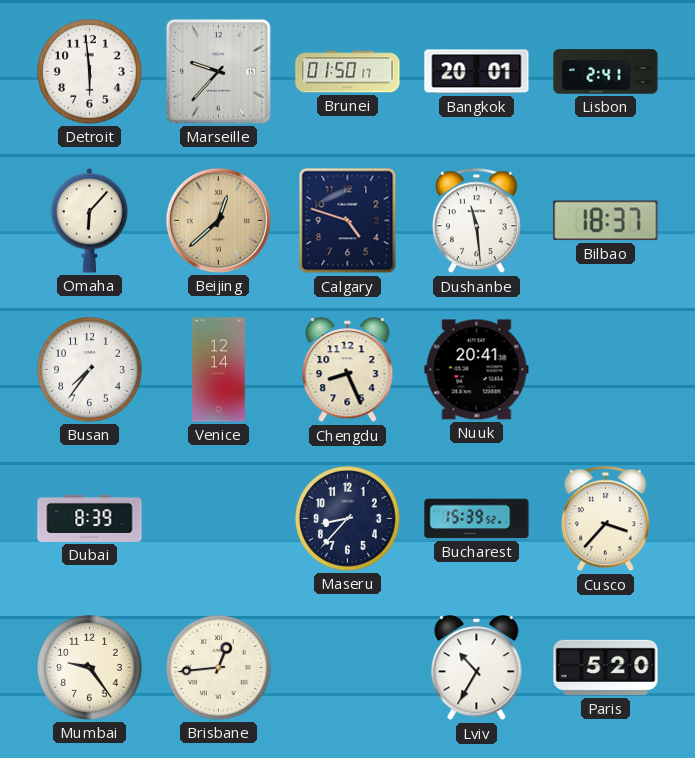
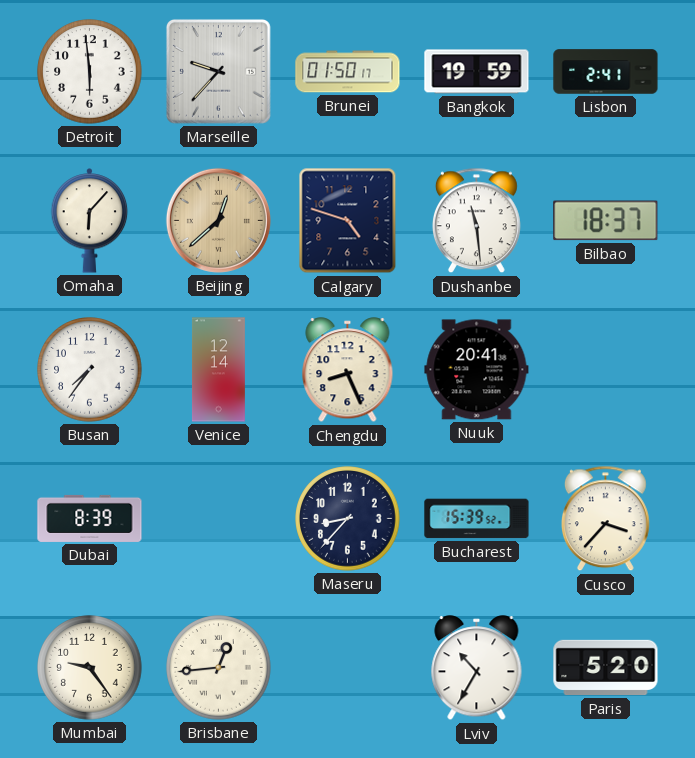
Bangkok: 20:01 -> 19:59
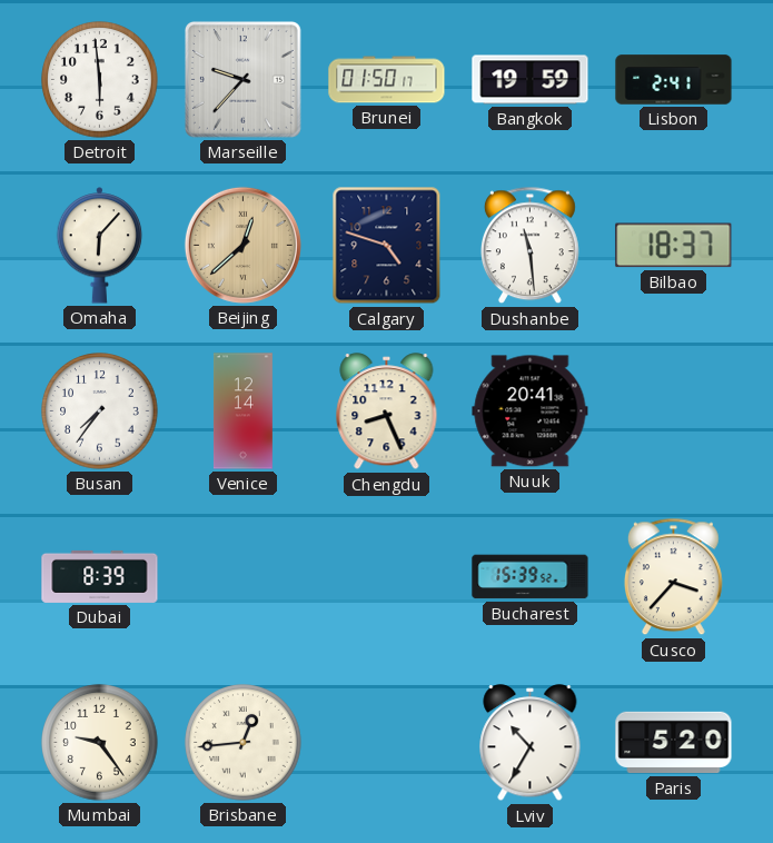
Maseru: 8:37 -> none
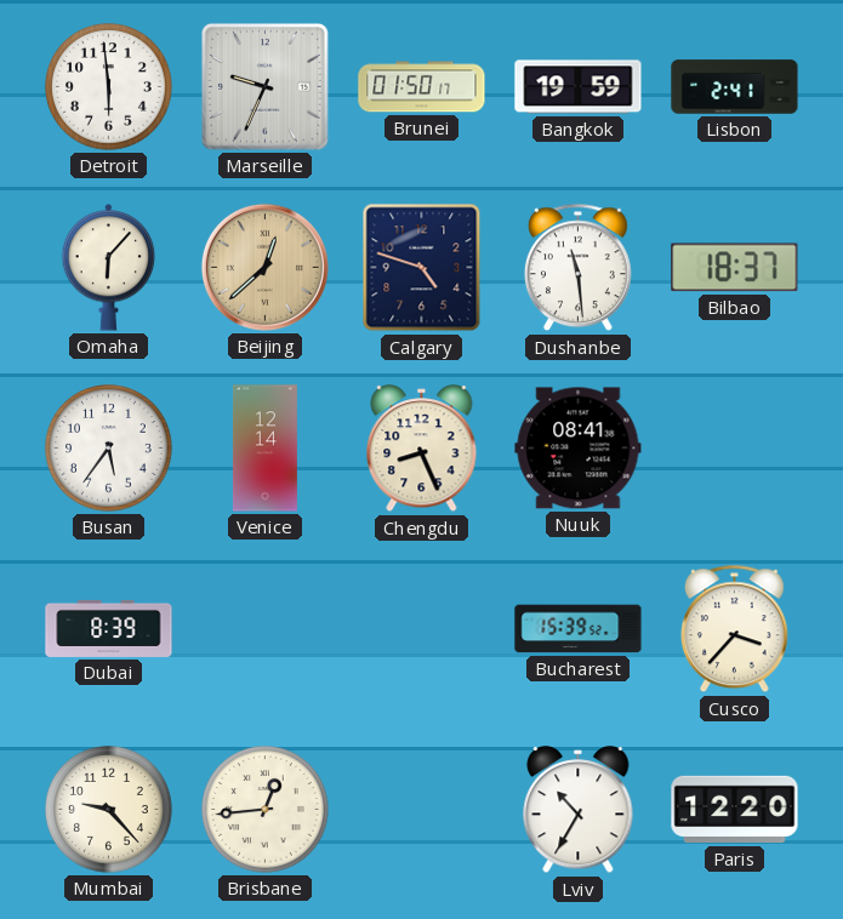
Marseille: 9:37 -> 9:34
Busan: 7:36 -> 5:36
Nuuk: 20:41 -> 08:41
Mumbai: 9:24 -> 9:23
Paris: 5:20 -> 12:20
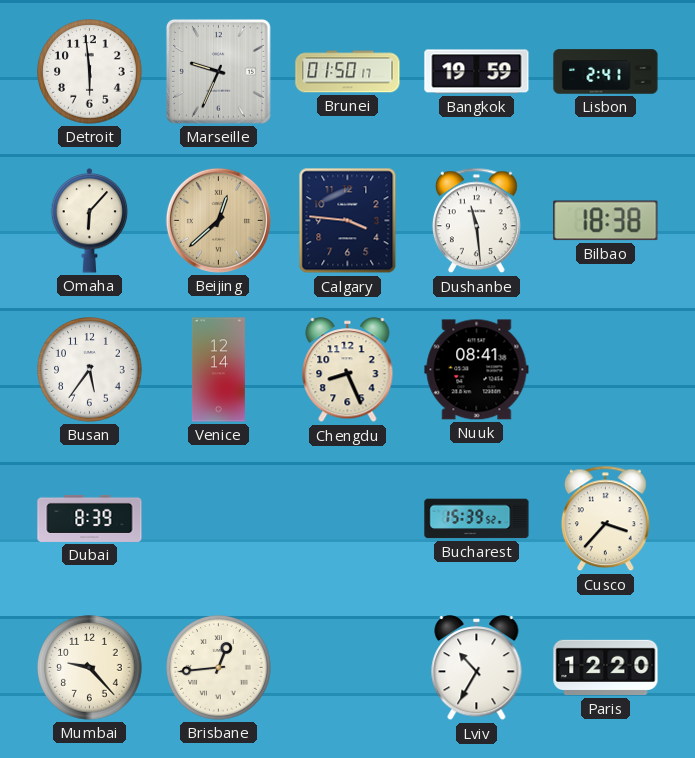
Calgary: 4:48 -> 3:46
Bilbao: 18:37 -> 18:38
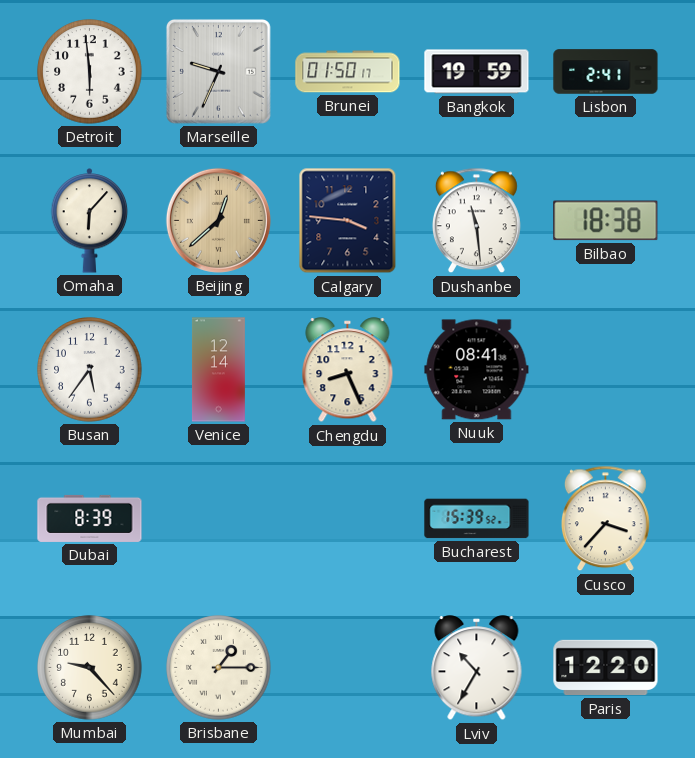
Brisbane: 12:44 -> 1:15
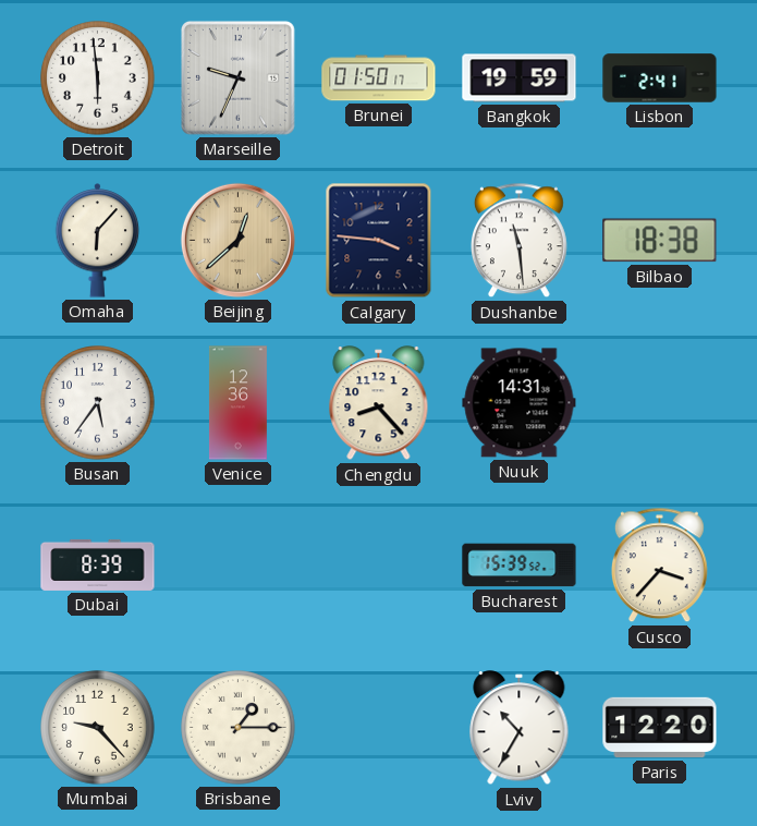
Venice: 12:14 -> 12:36
Chengdu: 8:26 -> 8:23
Nuuk: 08:41 -> 14:31
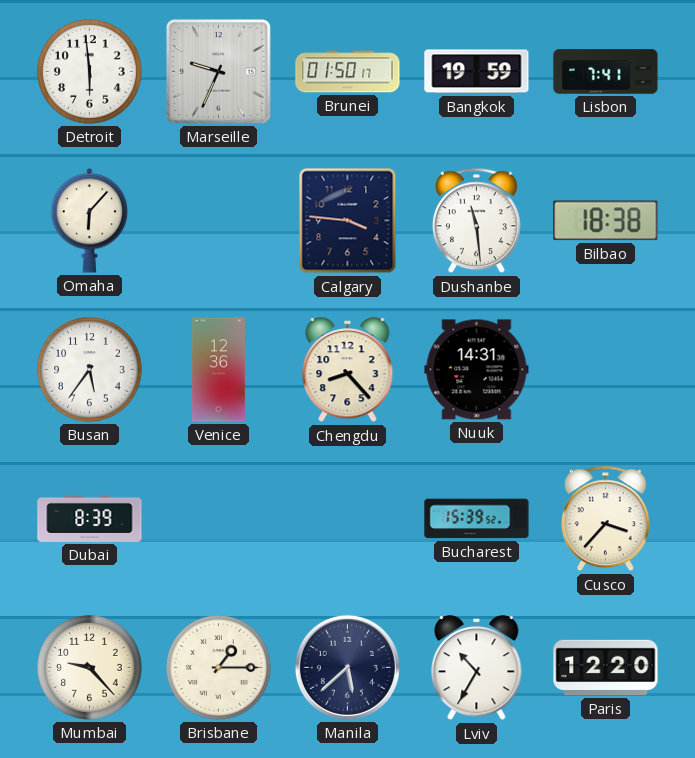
Lisbon: 2:41 -> 7:41
Beijing: 12:38 -> none
Manila: none -> 5:38
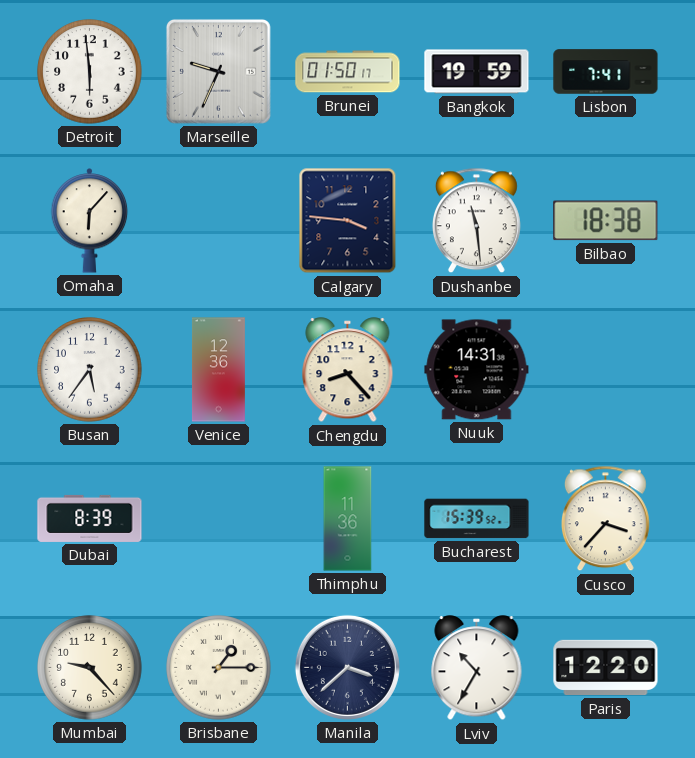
Thimphu: none -> 11:36
Manila: 5:38 -> 3:38
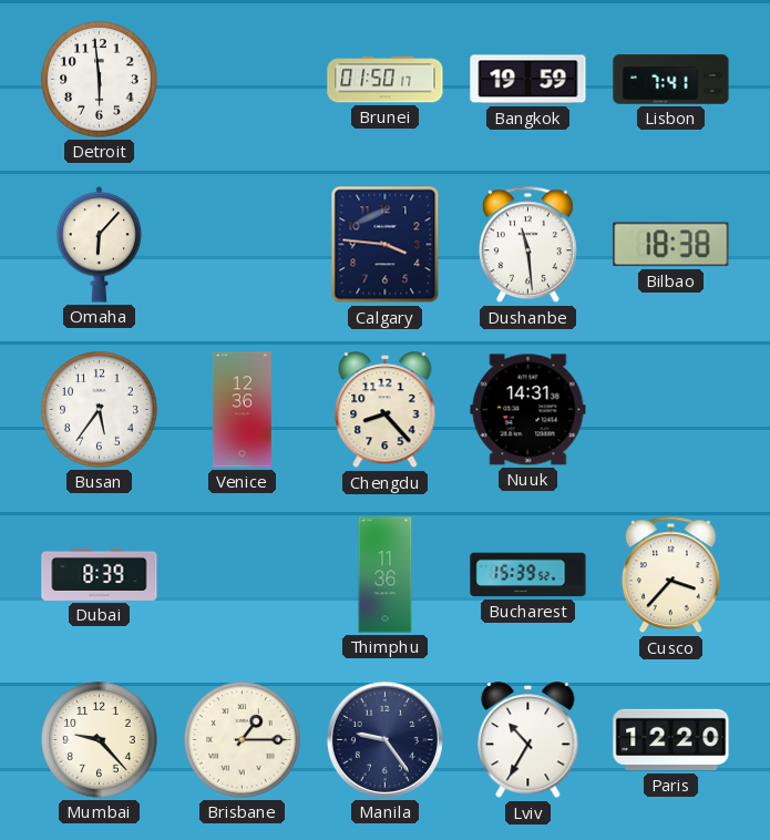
Marseille: 9:34 -> none
Manila: 3:38 -> 9:24
